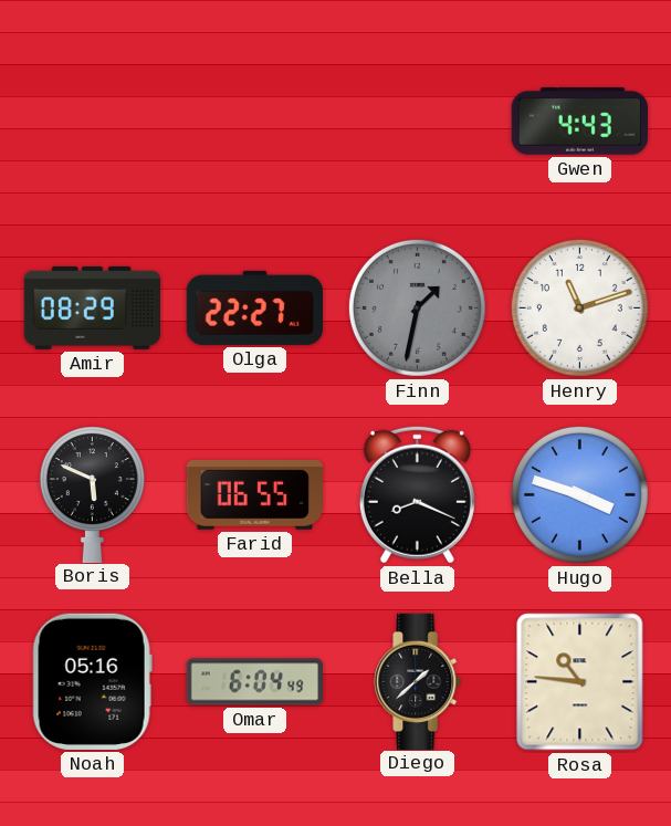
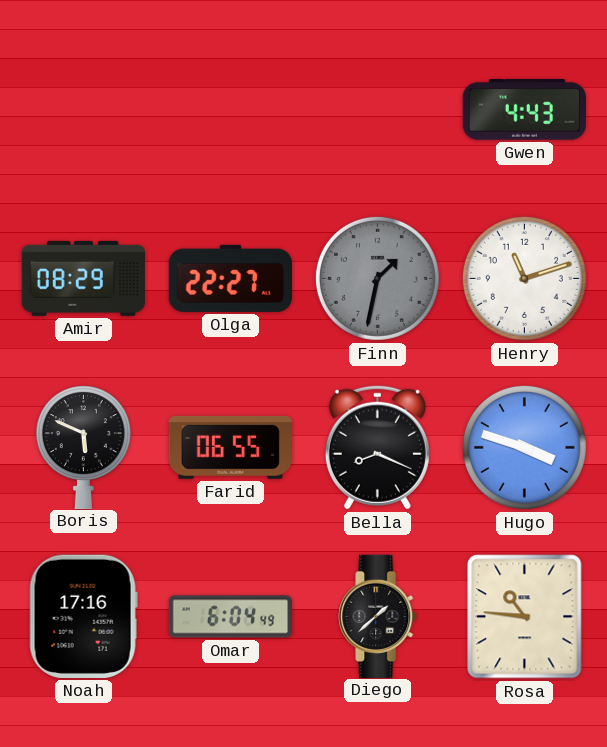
Noah: 05:16 -> 17:16
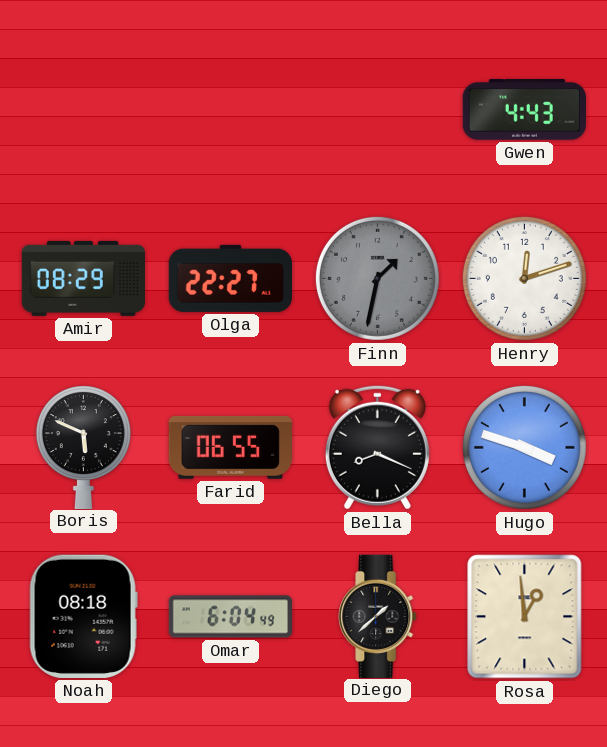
Henry: 11:12 -> 12:12
Noah: 17:16 -> 08:18
Rosa: 10:46 -> 12:59
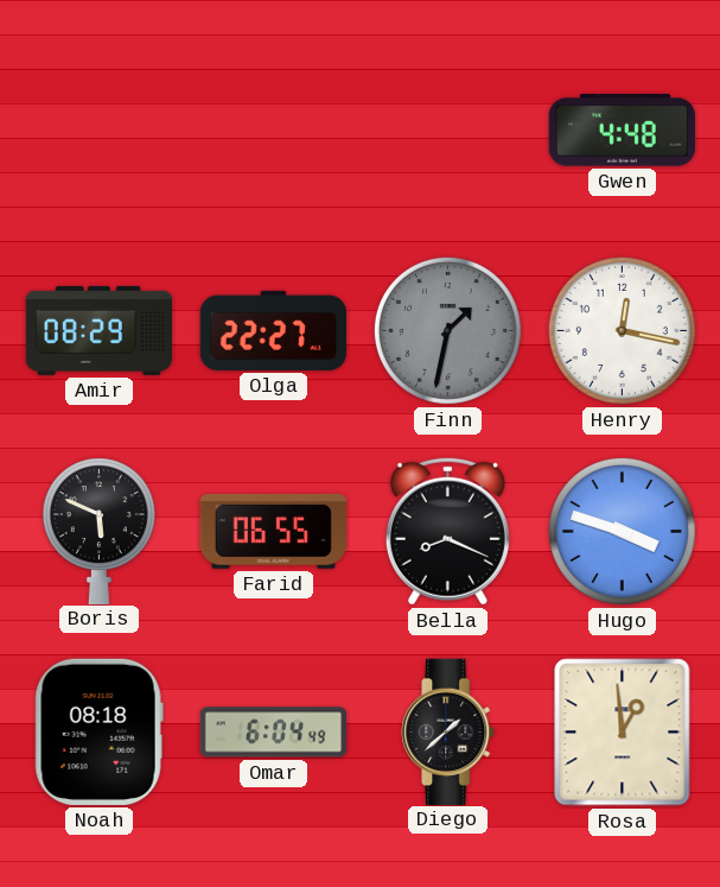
Gwen: 4:43 -> 4:48
Henry: 12:12 -> 12:17
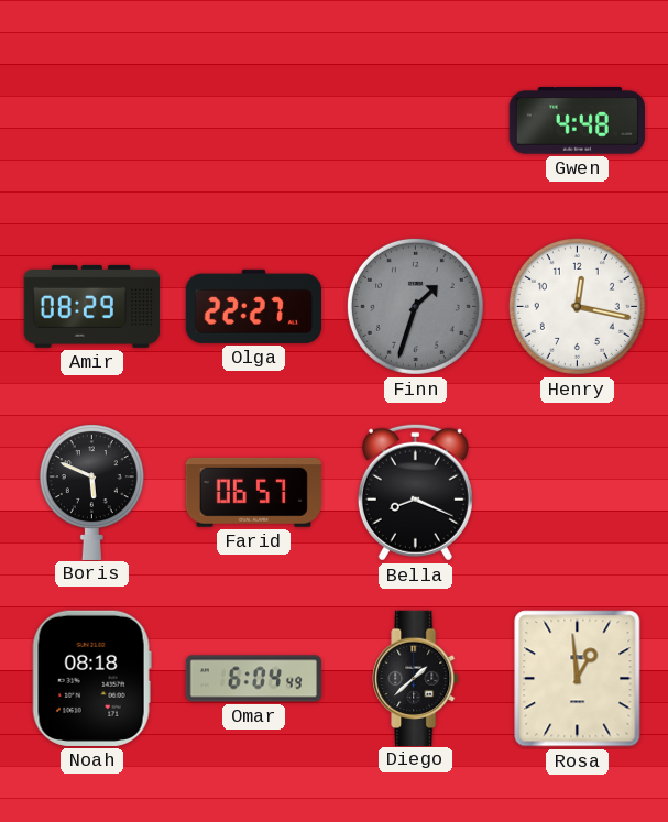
Finn: 1:32 -> 1:33
Farid: 06:55 -> 06:57
Hugo: 3:48 -> none
